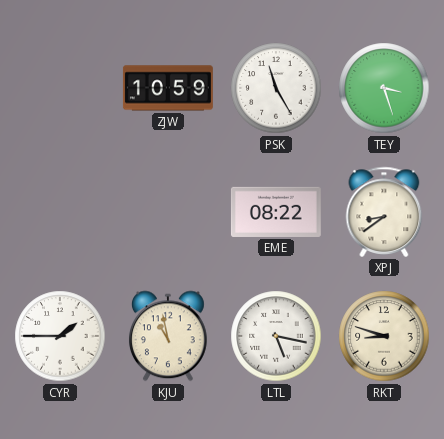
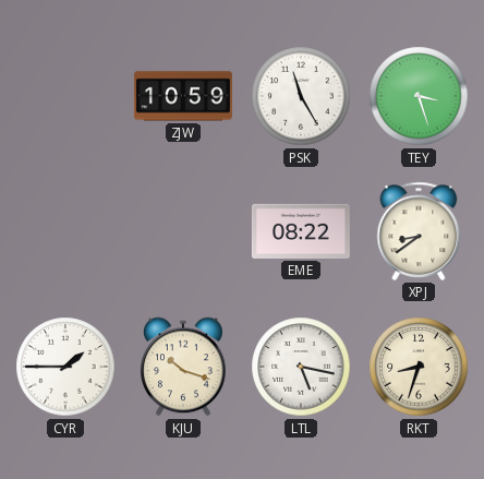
KJU: 10:58 -> 10:18
RKT: 8:48 -> 8:33
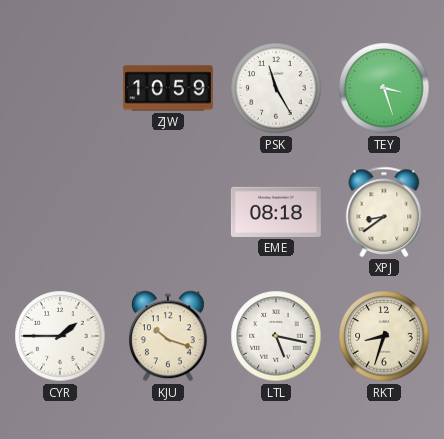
EME: 08:22 -> 08:18
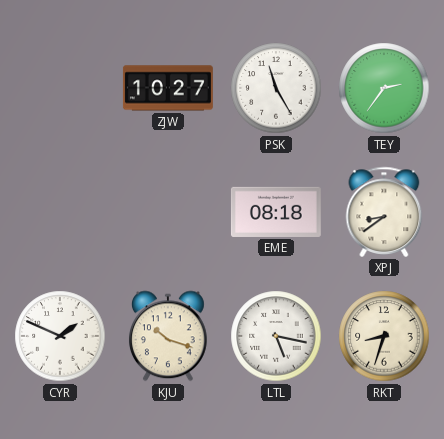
ZJW: 10:59 -> 10:27
TEY: 3:27 -> 2:36
CYR: 1:45 -> 1:49
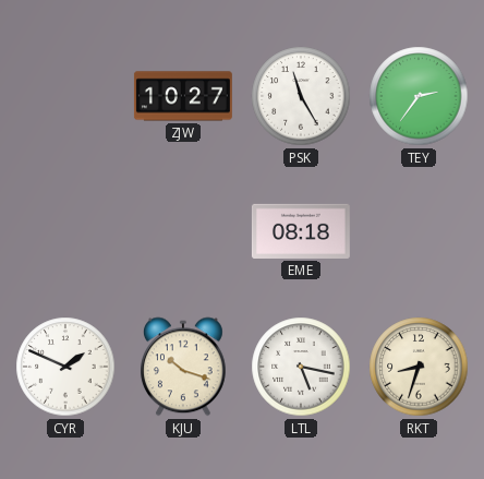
XPJ: 8:39 -> none
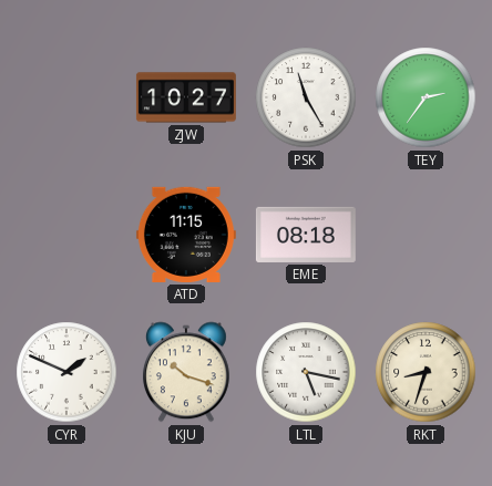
ATD: none -> 11:15
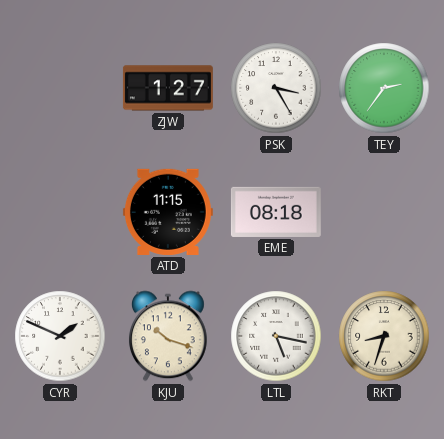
ZJW: 10:27 -> 1:27
PSK: 11:25 -> 3:25
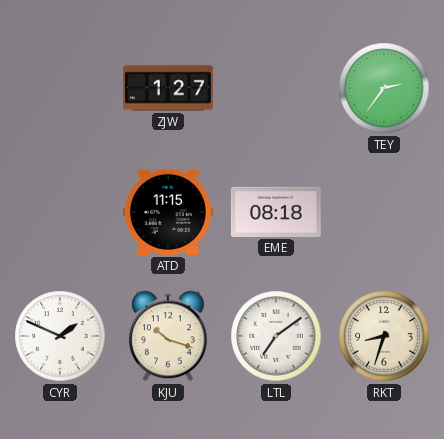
PSK: 3:25 -> none
LTL: 5:17 -> 7:09
